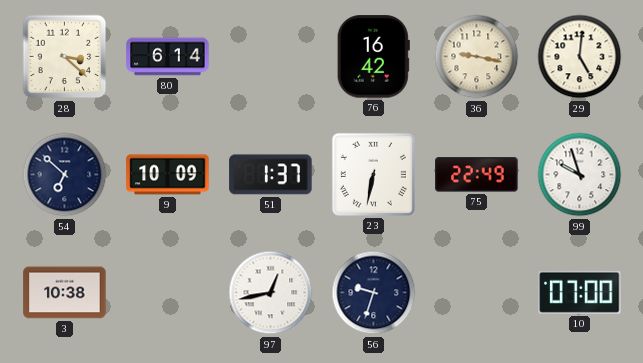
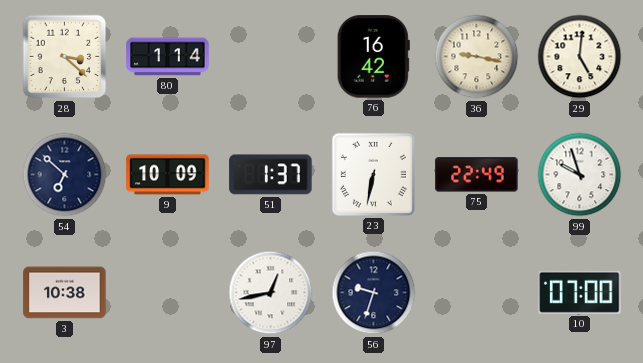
80: 6:14 -> 1:14
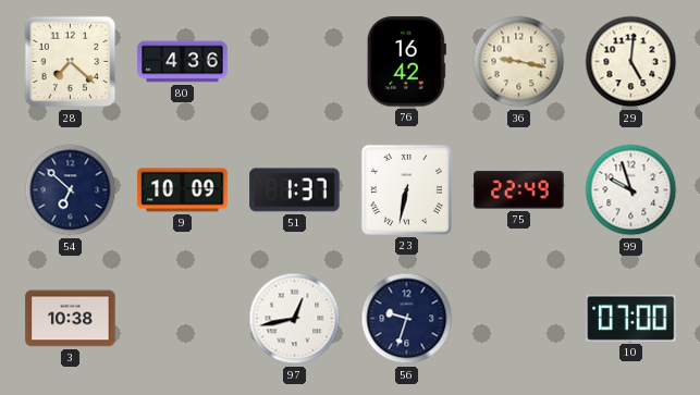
28: 3:22 -> 7:22
80: 1:14 -> 4:36
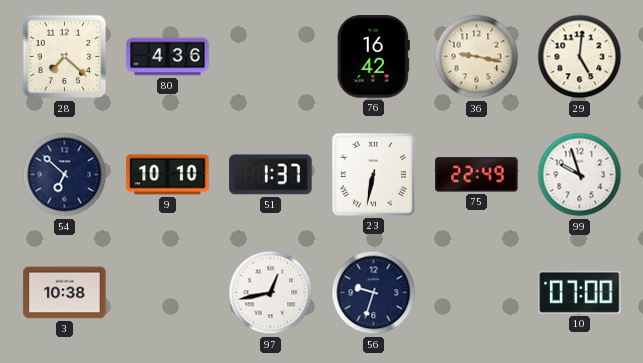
9: 10:09 -> 10:10
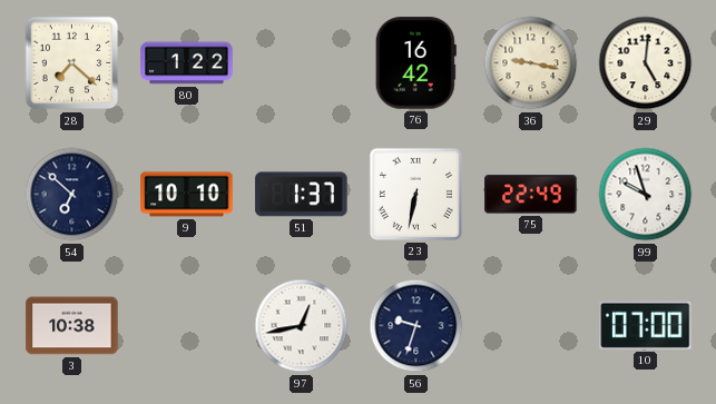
80: 4:36 -> 1:22
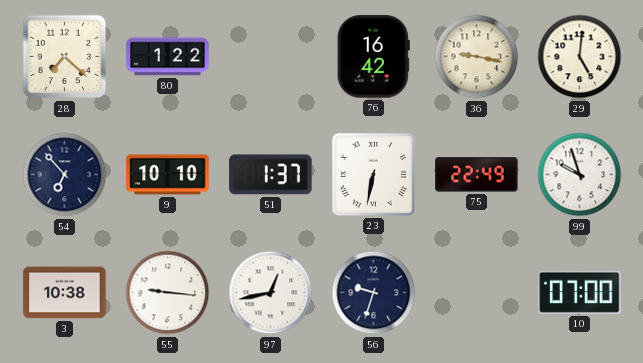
54: 6:52 -> 6:53
55: none -> 9:16
